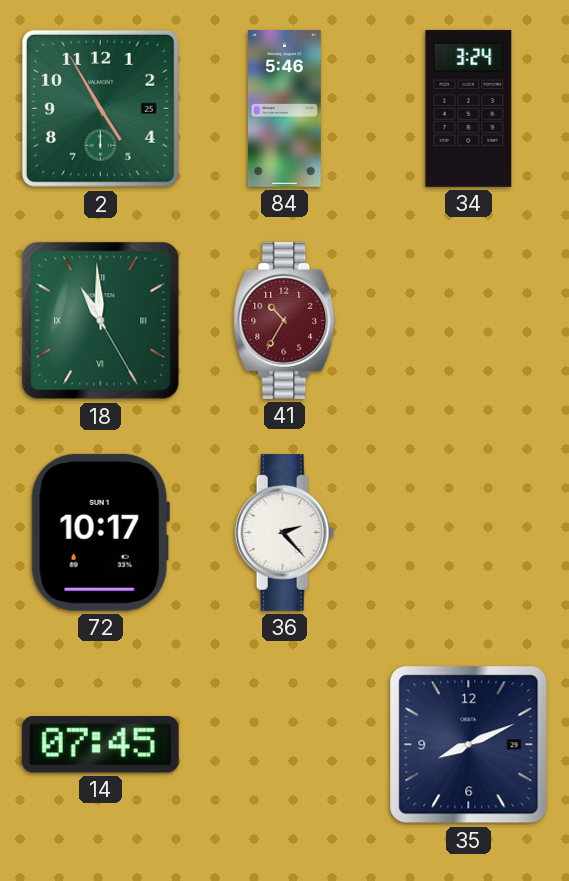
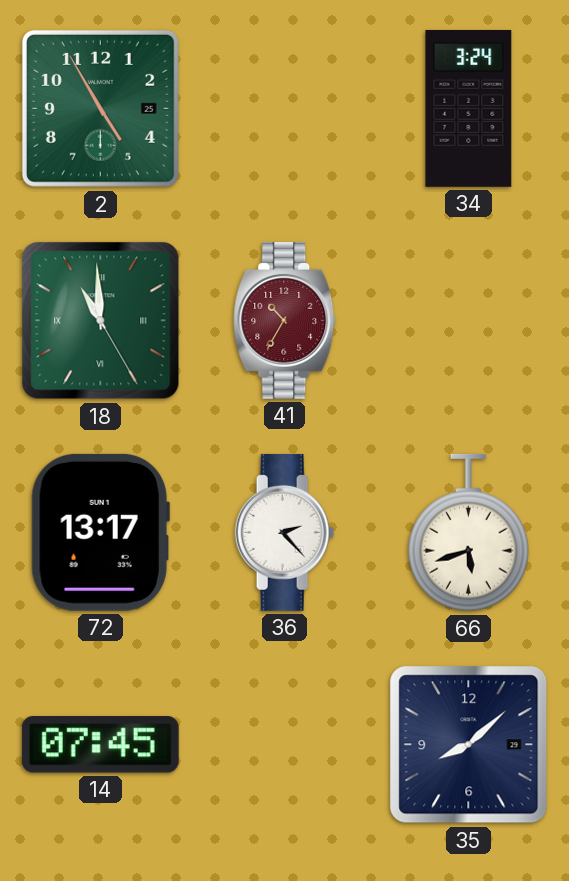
84: 5:46 -> none
72: 10:17 -> 13:17
66: none -> 5:42
35: 8:11 -> 8:08
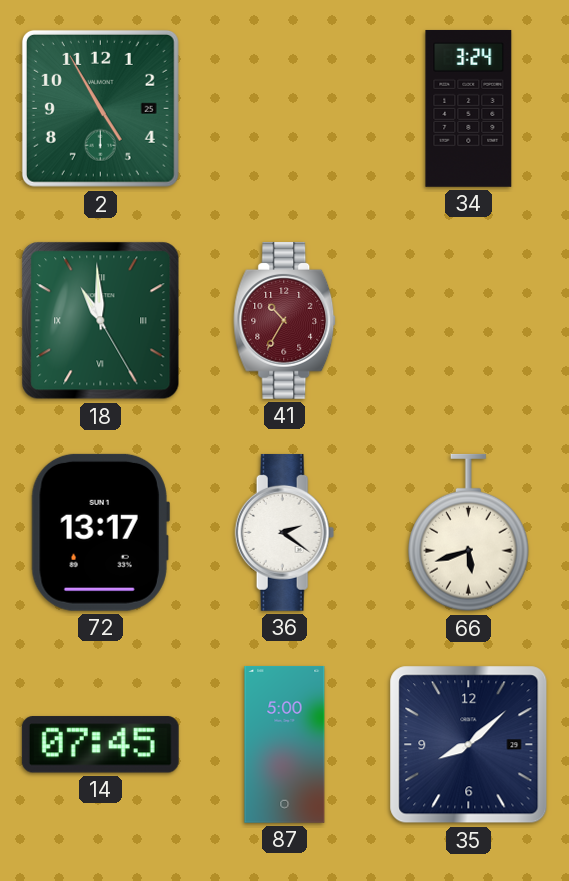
36: 2:23 -> 2:21
87: none -> 5:00
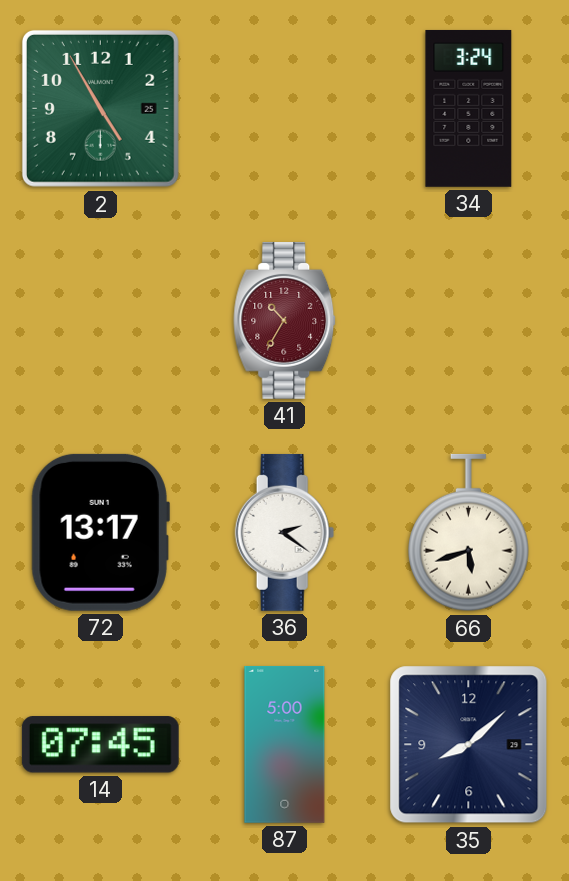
18: 10:59 -> none
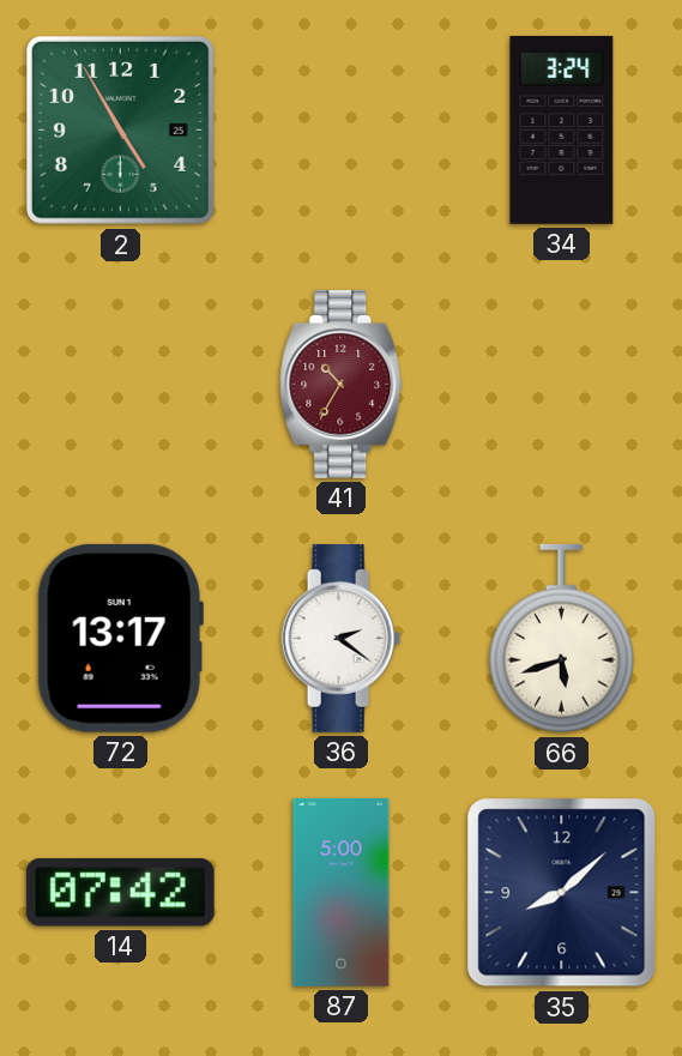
14: 07:45 -> 07:42
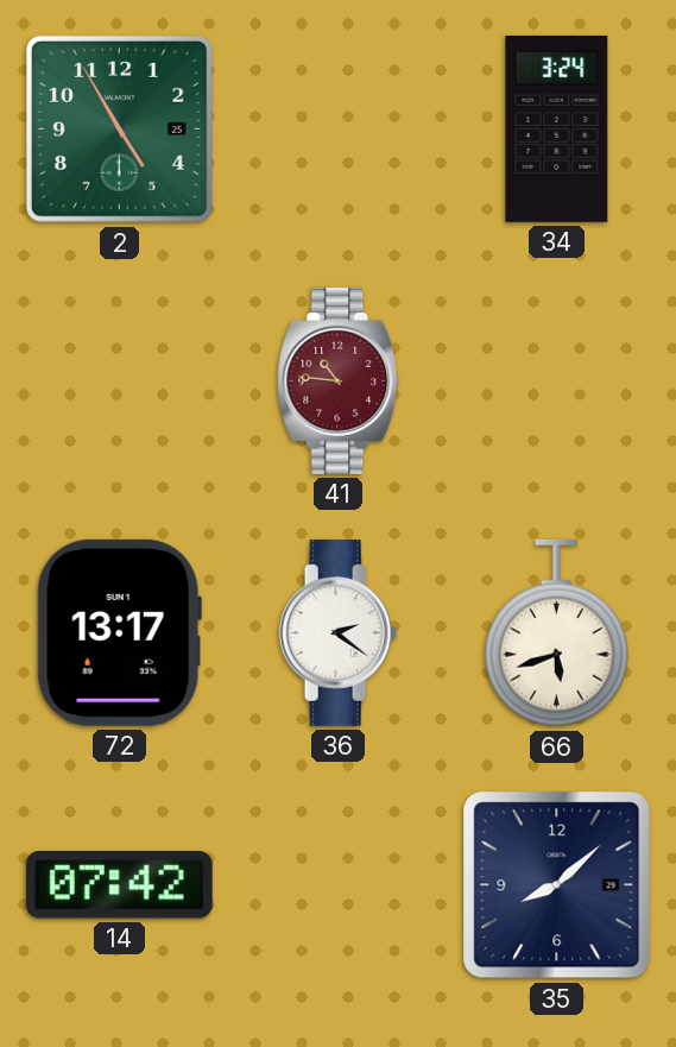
41: 10:35 -> 10:46
87: 5:00 -> none
